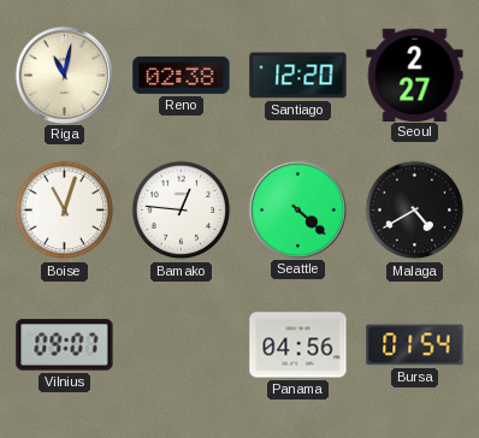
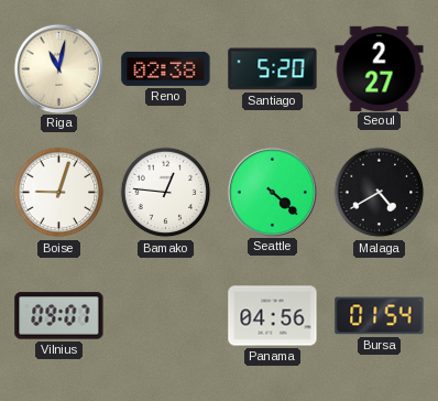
Santiago: 12:20 -> 5:20
Boise: 11:03 -> 9:03
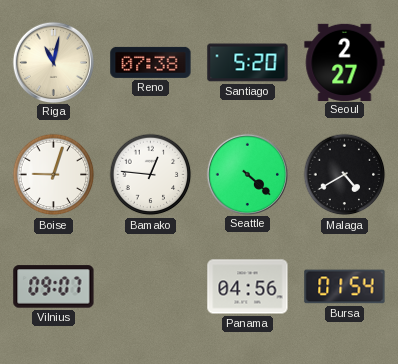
Reno: 02:38 -> 07:38
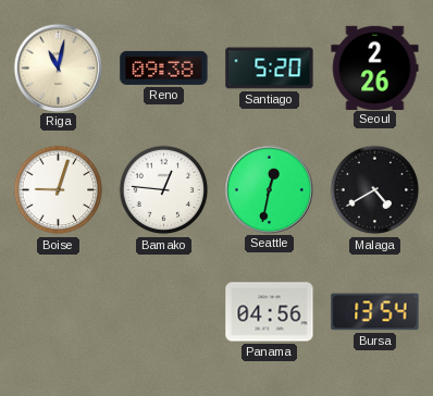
Reno: 07:38 -> 09:38
Seoul: 2:27 -> 2:26
Seattle: 4:22 -> 12:32
Vilnius: 09:07 -> none
Bursa: 01:54 -> 13:54
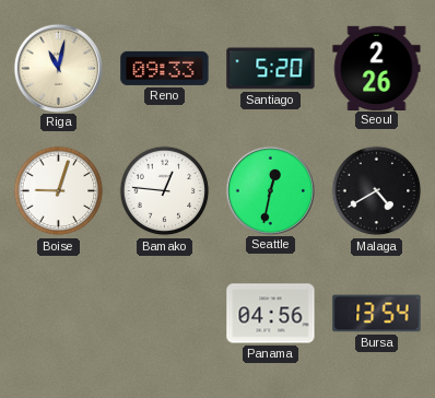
Reno: 09:38 -> 09:33
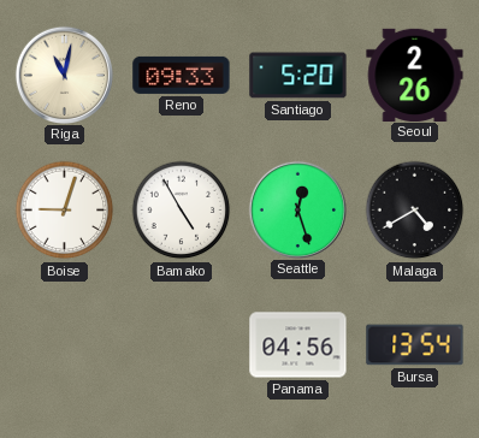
Bamako: 12:46 -> 4:55
Seattle: 12:32 -> 12:27
